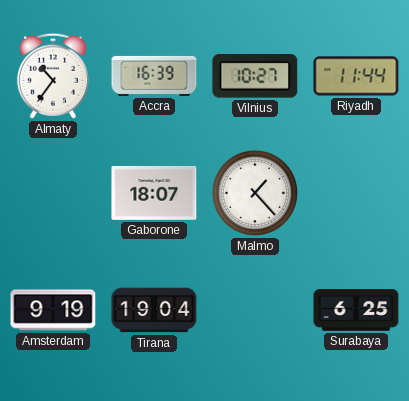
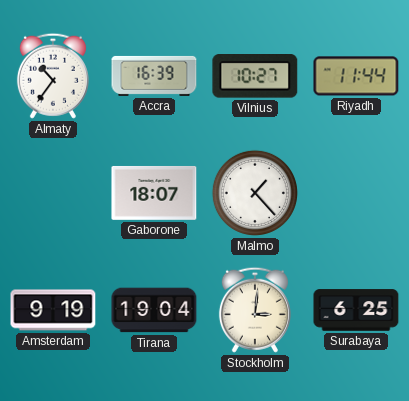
Stockholm: none -> 3:01
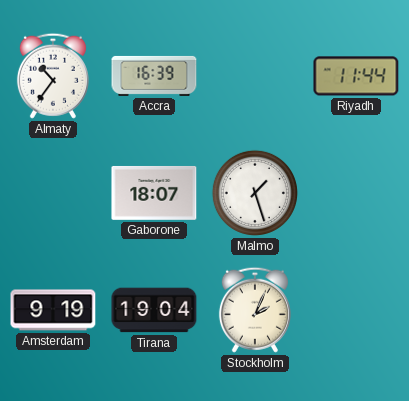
Vilnius: 10:27 -> none
Malmo: 1:23 -> 1:27
Stockholm: 3:01 -> 2:04
Surabaya: 6:25 -> none
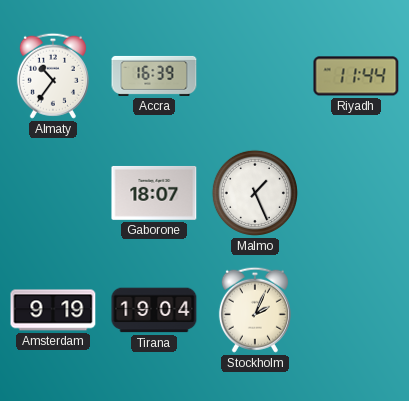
Malmo: 1:27 -> 1:26
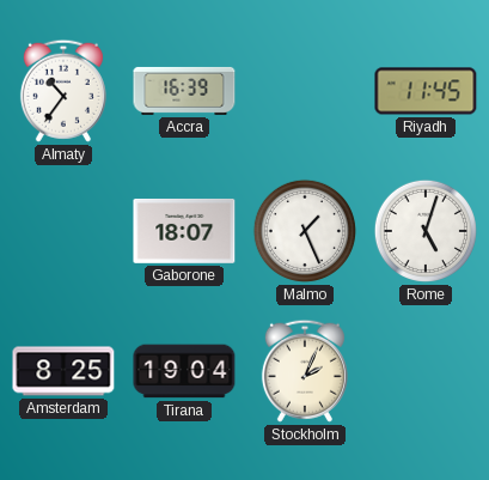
Riyadh: 11:44 -> 11:45
Rome: none -> 5:03
Amsterdam: 9:19 -> 8:25
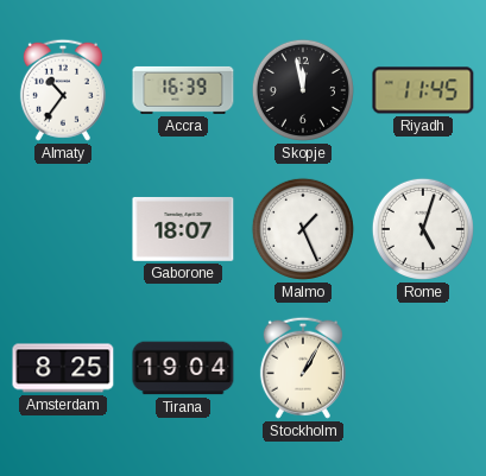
Skopje: none -> 11:58
Stockholm: 2:04 -> 1:05
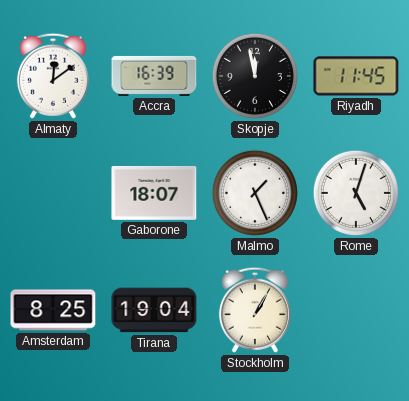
Almaty: 10:36 -> 12:09
